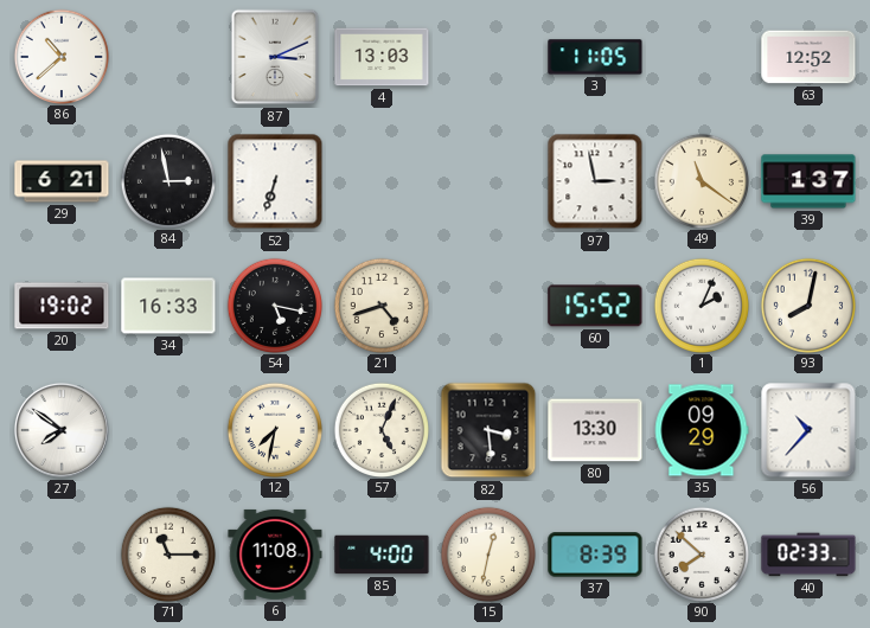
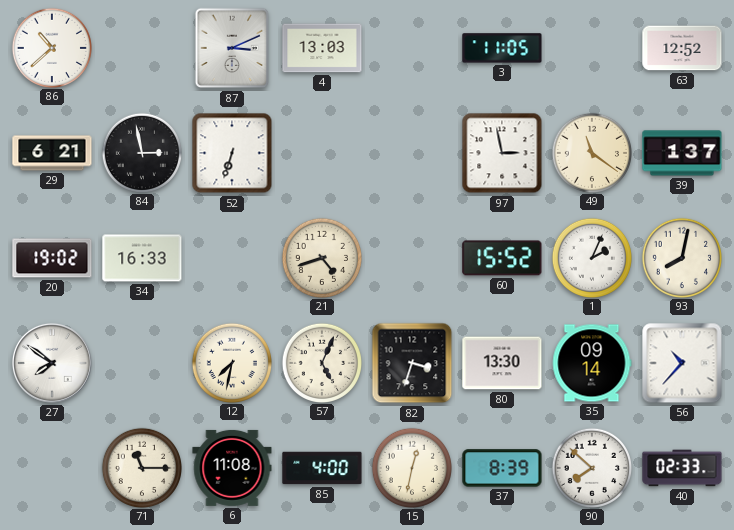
54: 5:17 -> none
82: 3:29 -> 3:33
35: 09:29 -> 09:14
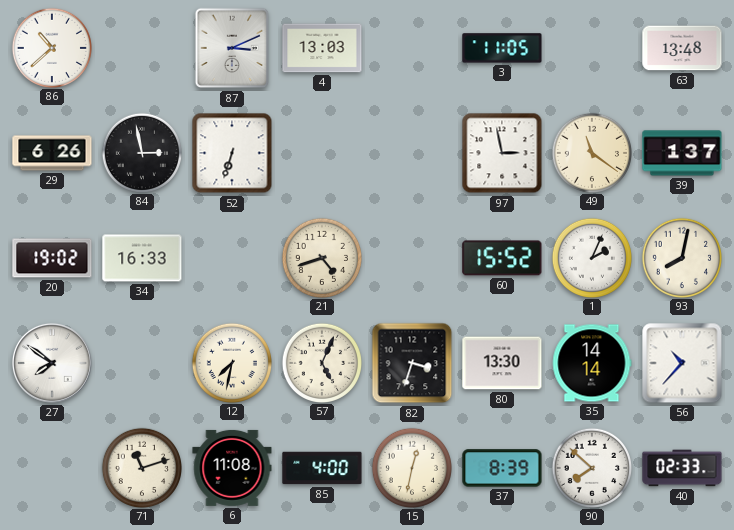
63: 12:52 -> 13:48
29: 6:21 -> 6:26
35: 09:14 -> 14:14
71: 11:15 -> 11:12
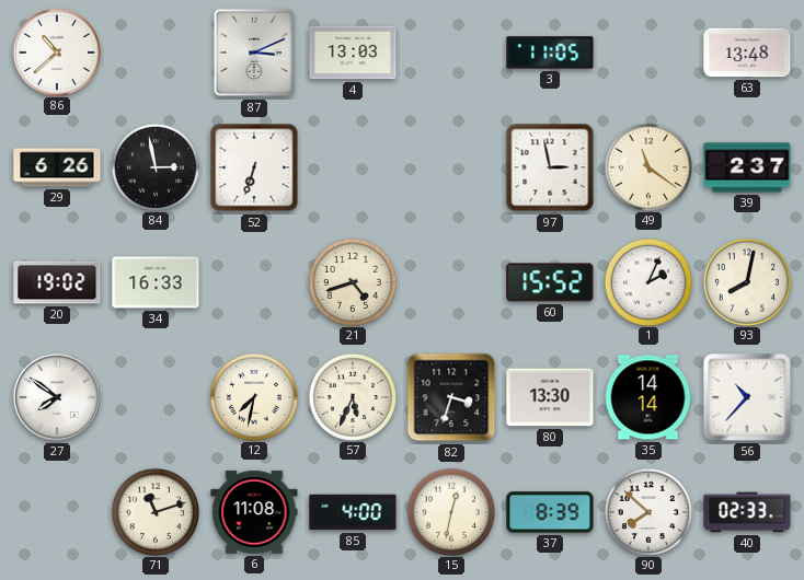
39: 1:37 -> 2:37
57: 5:04 -> 5:34
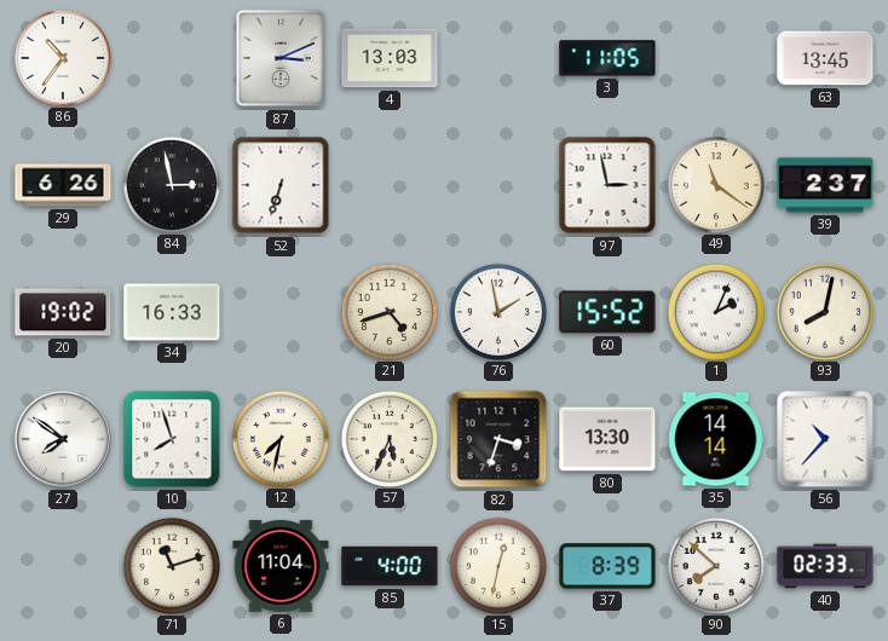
86: 10:38 -> 10:36
63: 13:48 -> 13:45
76: none -> 1:58
10: none -> 7:57
6: 11:08 -> 11:04
